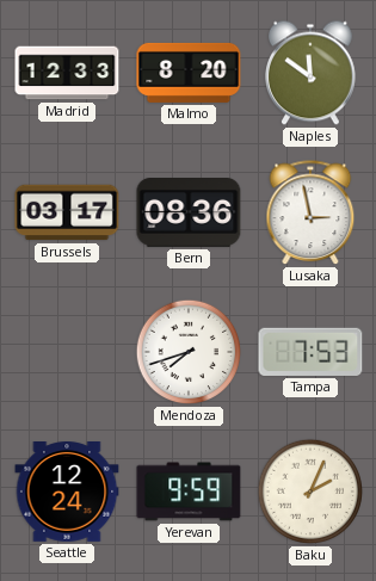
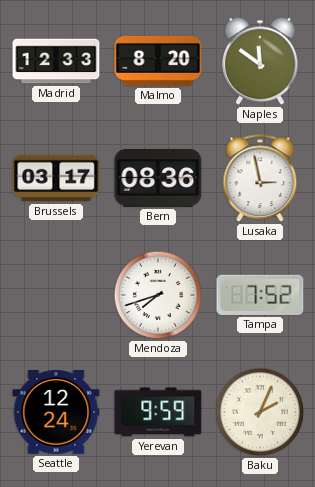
Tampa: 7:53 -> 7:52
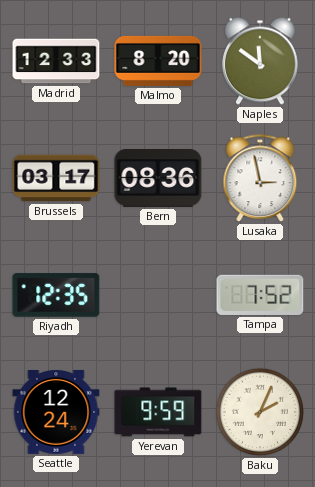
Riyadh: none -> 12:35
Mendoza: 7:42 -> none
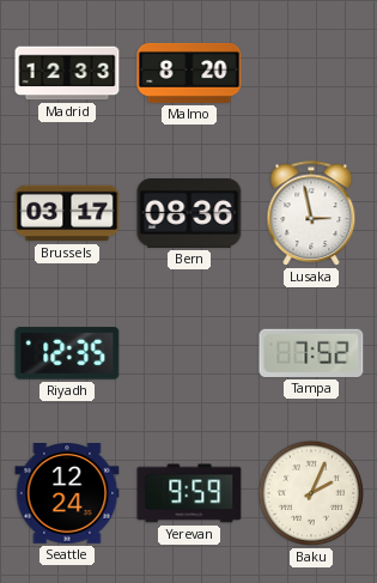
Naples: 11:51 -> none
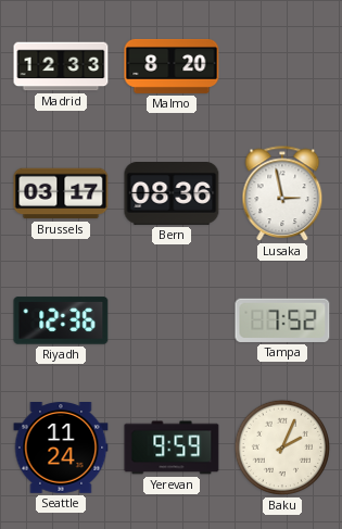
Riyadh: 12:35 -> 12:36
Seattle: 12:24 -> 11:24
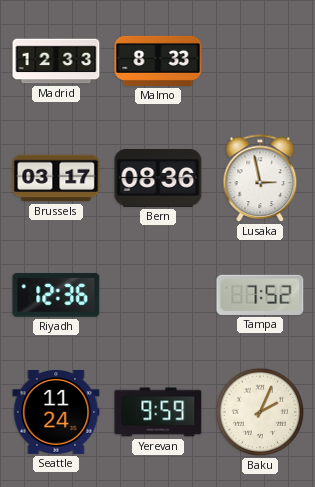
Malmo: 8:20 -> 8:33
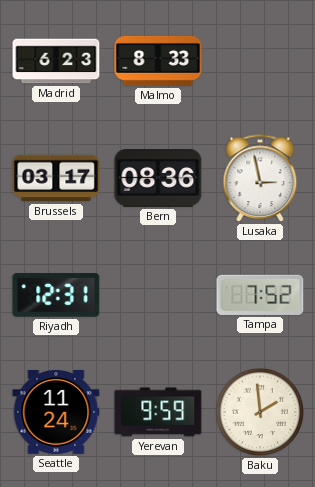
Madrid: 12:33 -> 6:23
Riyadh: 12:36 -> 12:31
Baku: 2:04 -> 1:59
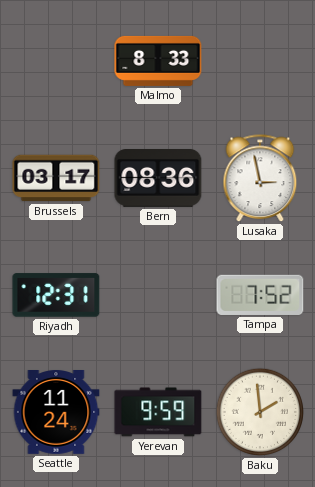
Madrid: 6:23 -> none
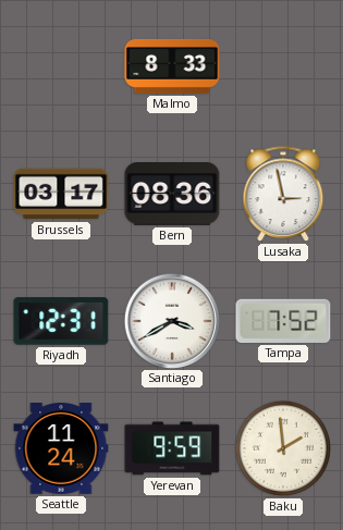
Santiago: none -> 3:40
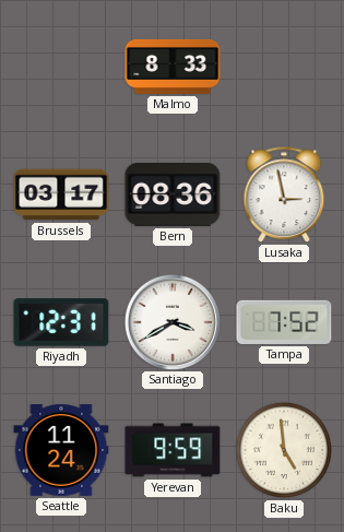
Baku: 1:59 -> 4:59
